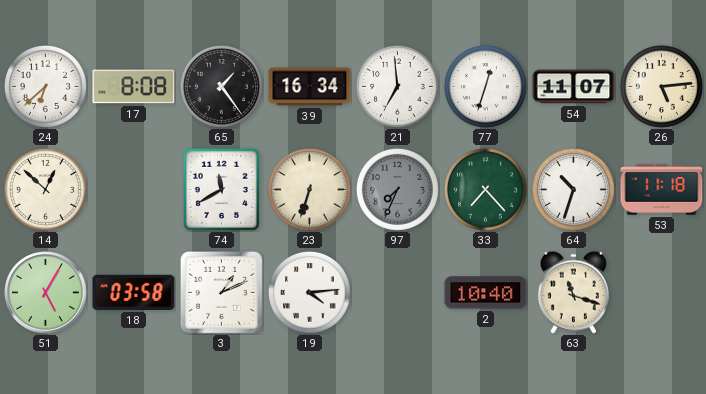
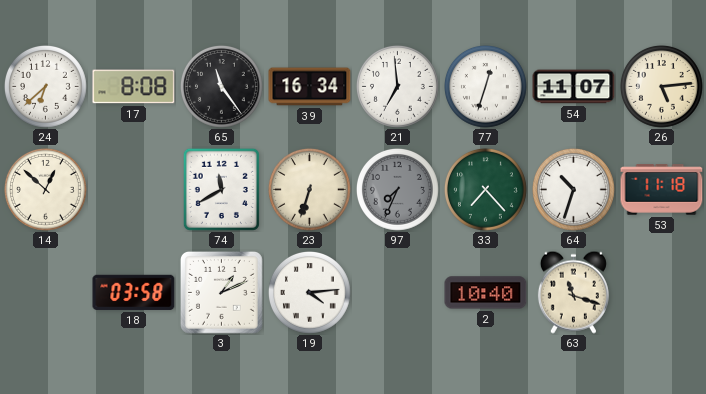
65: 1:24 -> 11:24
51: 5:05 -> none
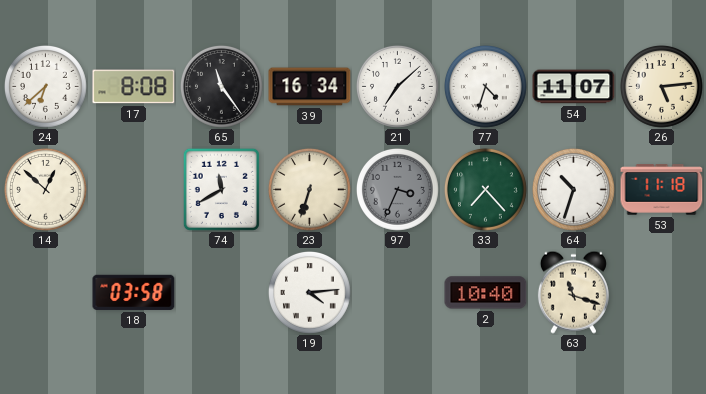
21: 6:59 -> 7:08
77: 12:33 -> 4:33
97: 7:34 -> 3:34
3: 1:11 -> none
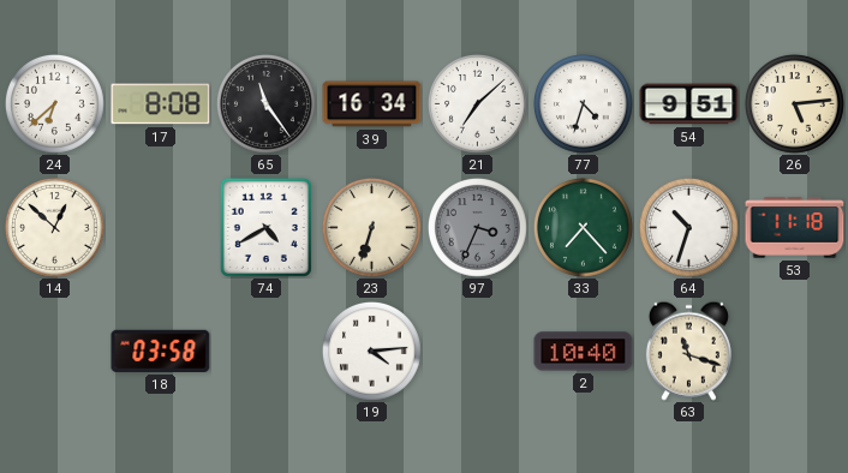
54: 11:07 -> 9:51
74: 11:40 -> 4:40
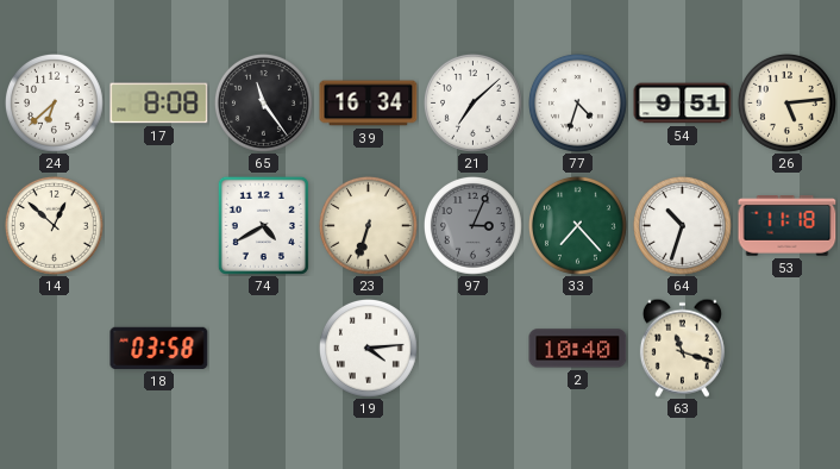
97: 3:34 -> 3:04
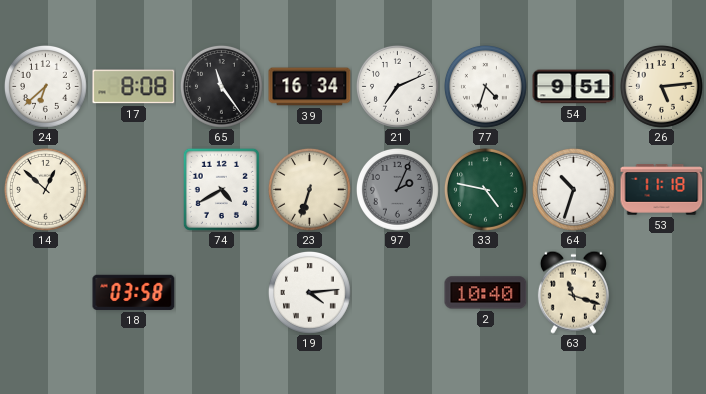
21: 7:08 -> 7:11
97: 3:04 -> 2:04
33: 7:23 -> 4:47
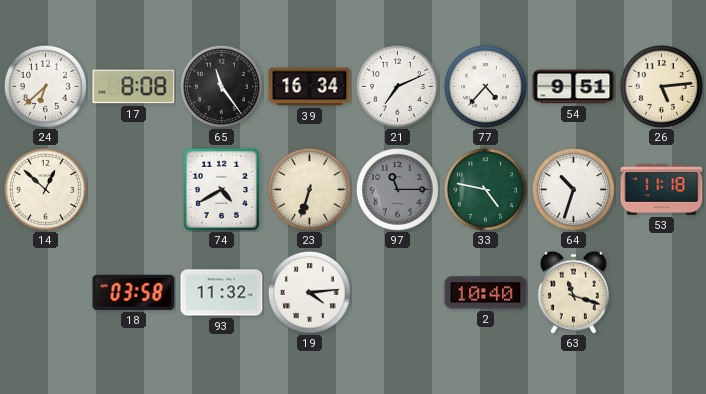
77: 4:33 -> 4:37
97: 2:04 -> 11:15
93: none -> 11:32
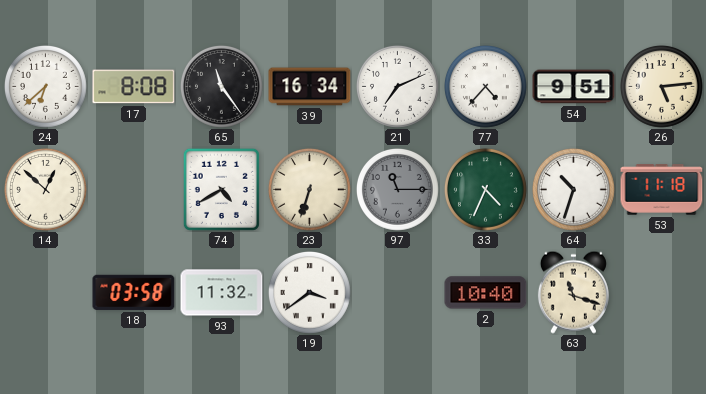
33: 4:47 -> 4:34
19: 4:14 -> 3:39
